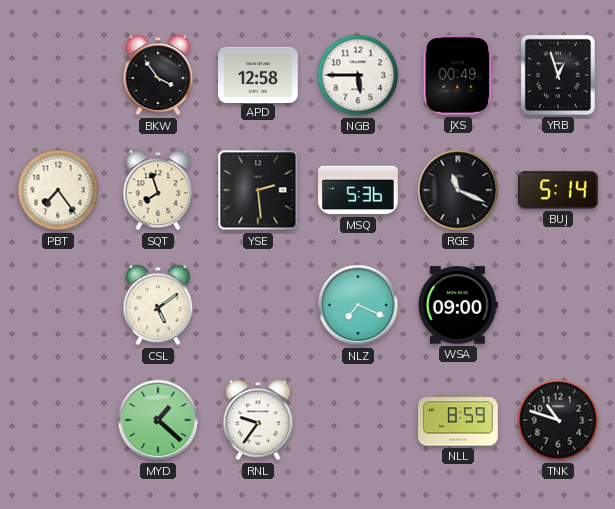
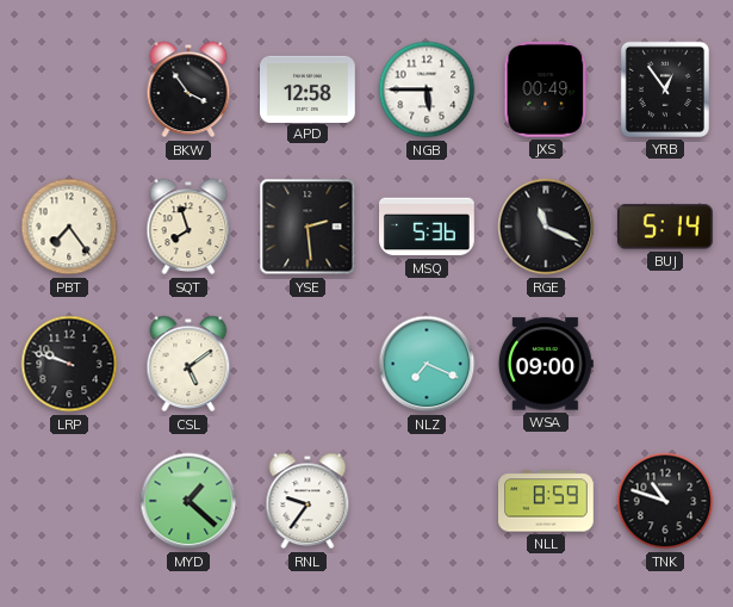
YRB: 12:57 -> 12:54
LRP: none -> 9:48
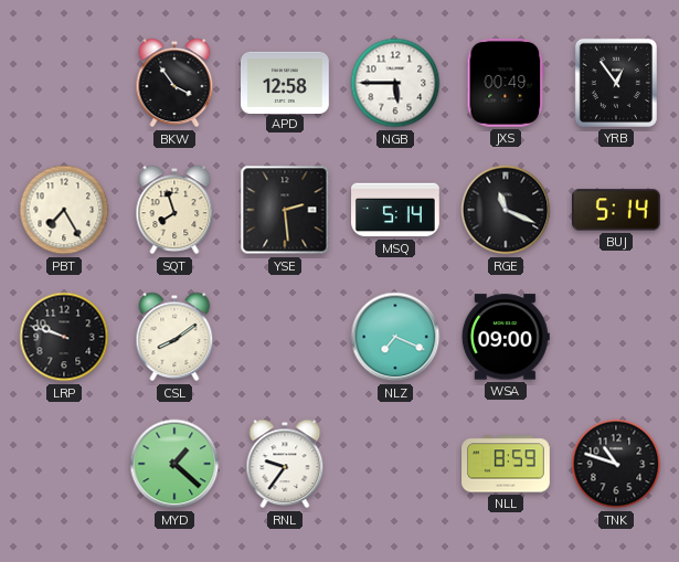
PBT: 7:24 -> 7:25
MSQ: 5:36 -> 5:14
CSL: 5:09 -> 8:09
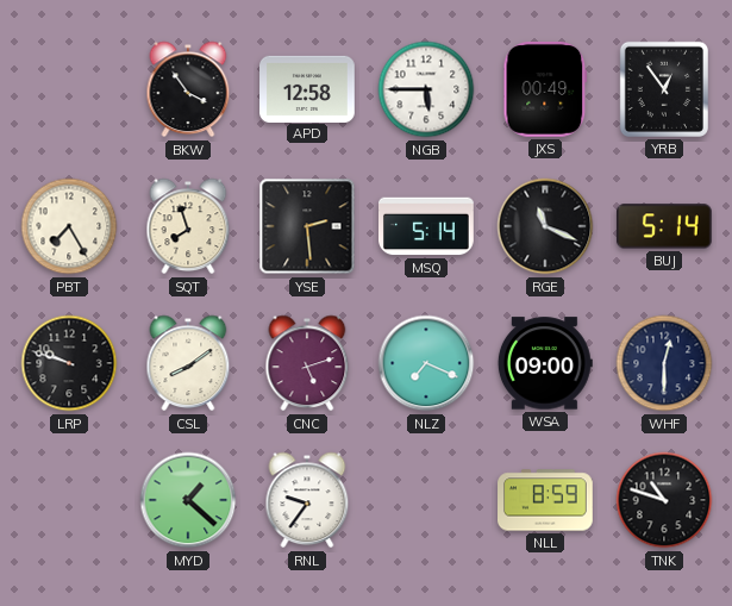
CNC: none -> 5:12
WHF: none -> 12:30
